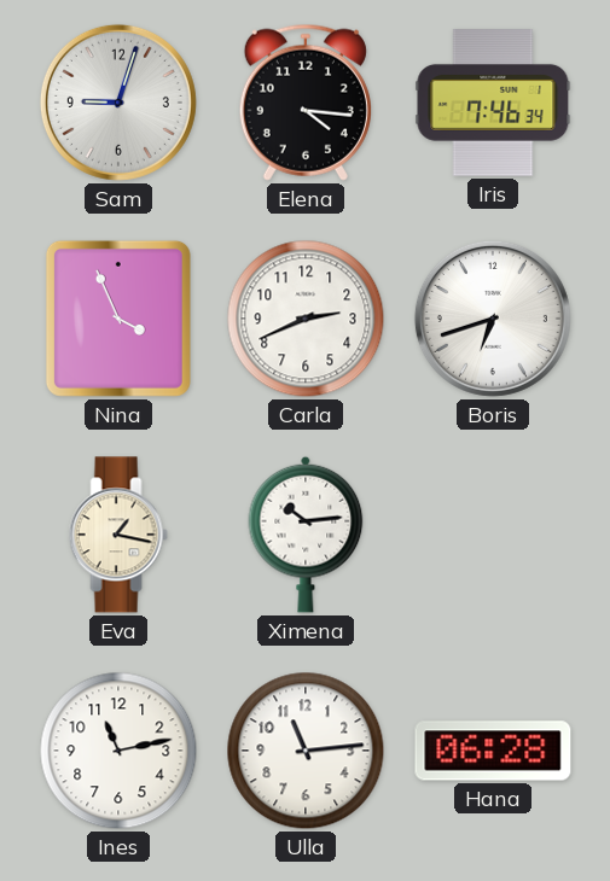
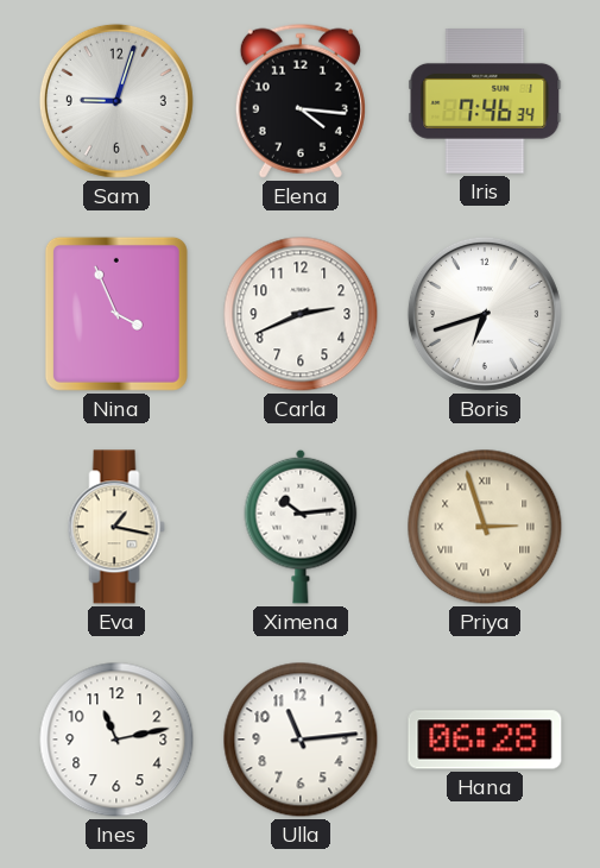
Priya: none -> 2:57
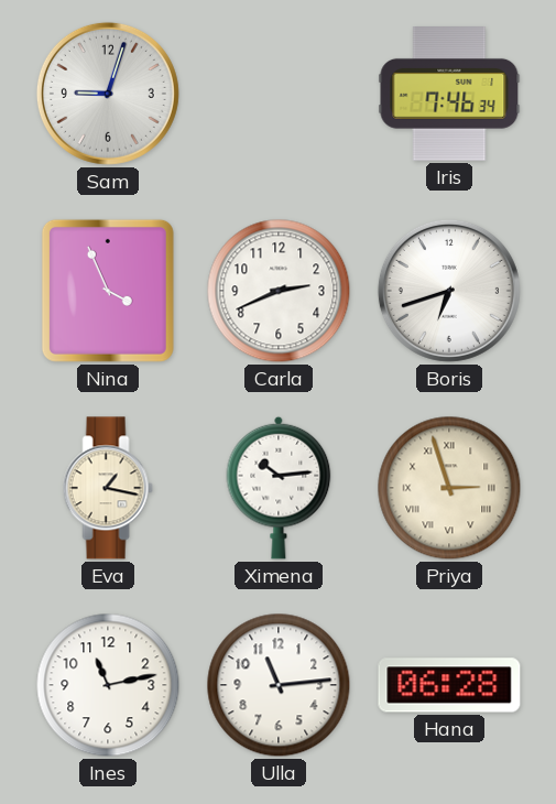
Elena: 4:16 -> none
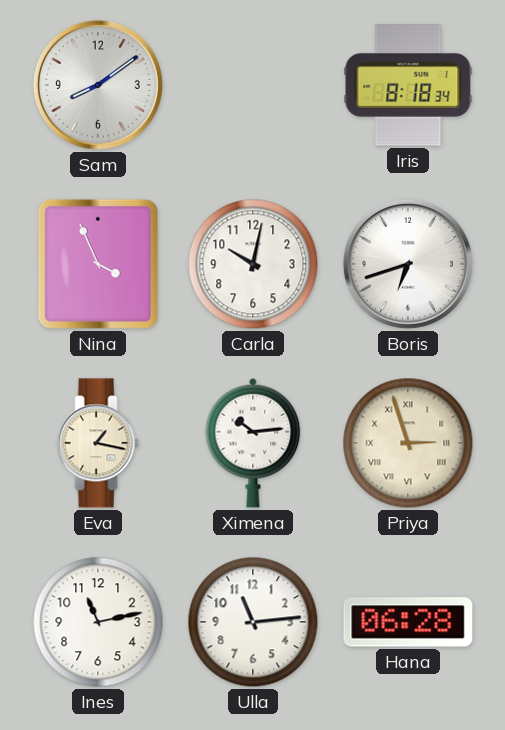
Sam: 9:03 -> 8:09
Iris: 7:46 -> 8:18
Carla: 2:41 -> 10:02
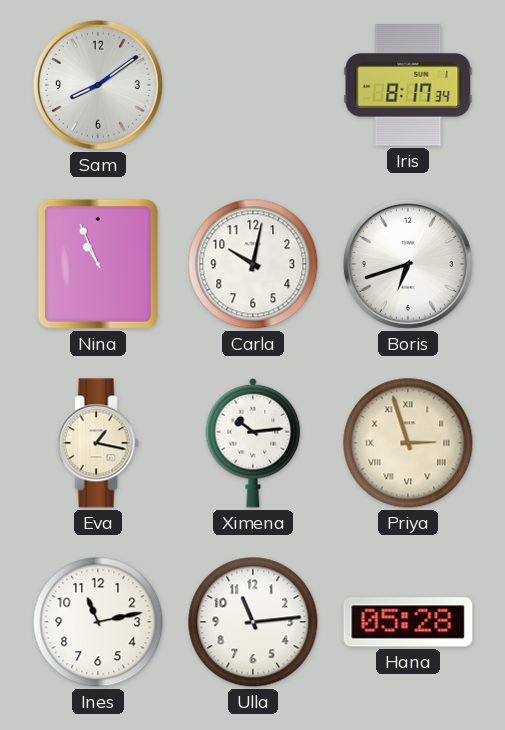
Iris: 8:18 -> 8:17
Nina: 3:56 -> 10:56
Hana: 06:28 -> 05:28
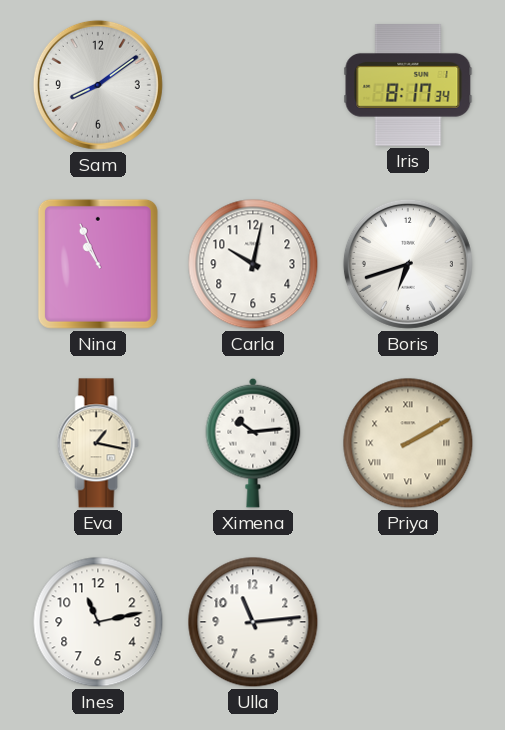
Priya: 2:57 -> 2:10
Hana: 05:28 -> none
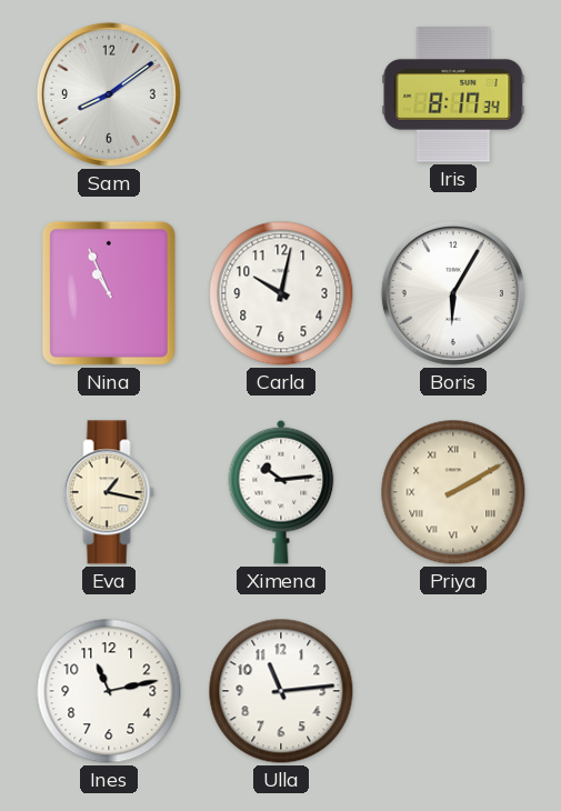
Boris: 6:42 -> 6:05
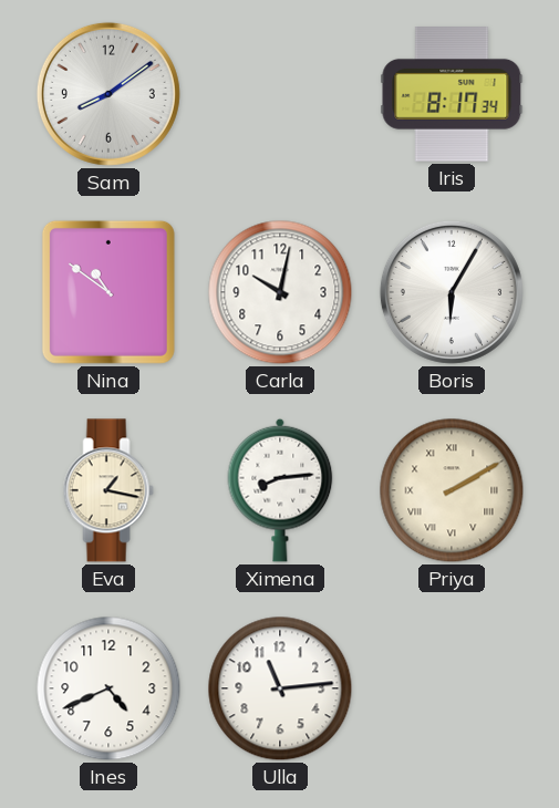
Nina: 10:56 -> 10:51
Ximena: 10:14 -> 8:14
Ines: 11:13 -> 4:41
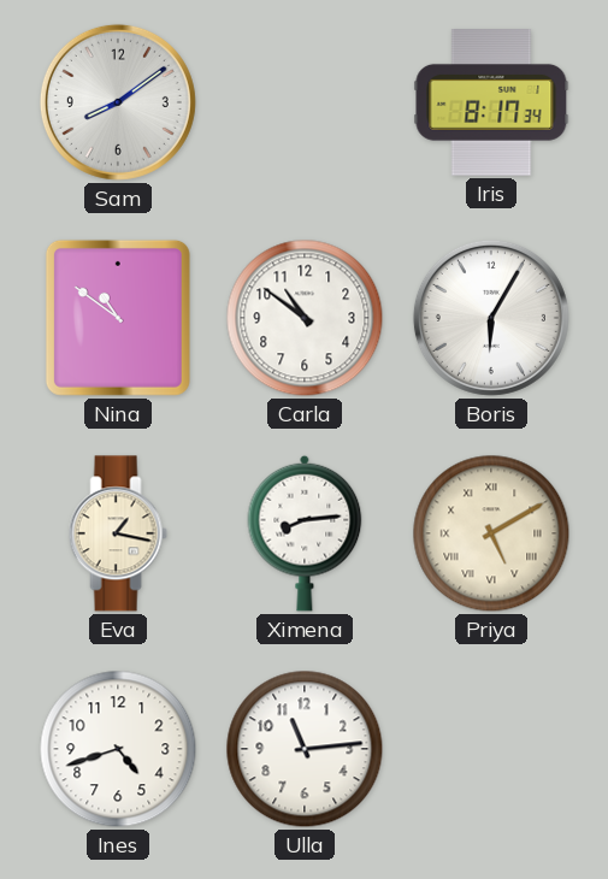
Carla: 10:02 -> 10:51
Priya: 2:10 -> 5:10
Ines: 4:41 -> 4:42
